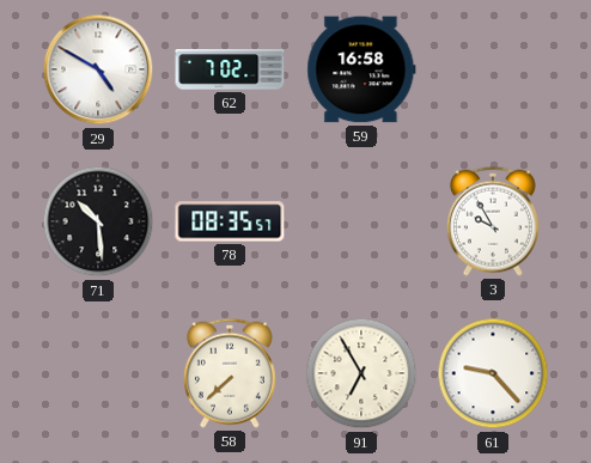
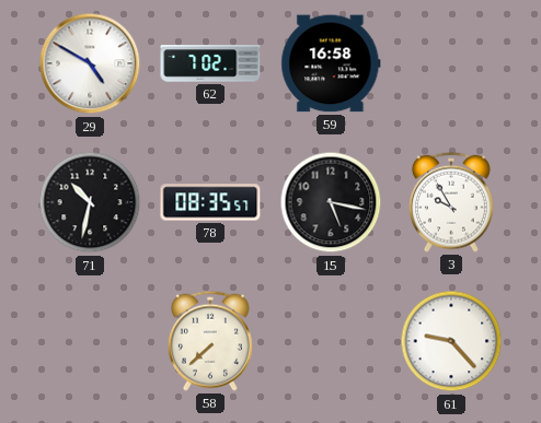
71: 10:29 -> 10:32
15: none -> 5:17
91: 6:55 -> none
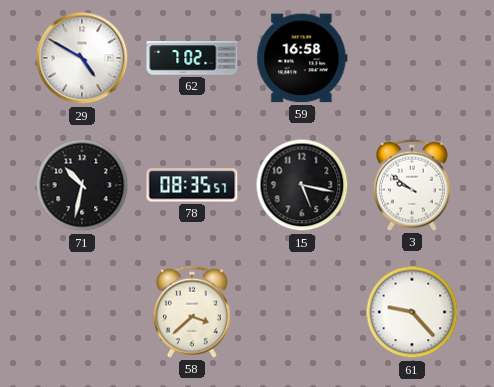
3: 9:55 -> 9:51
58: 7:38 -> 3:38
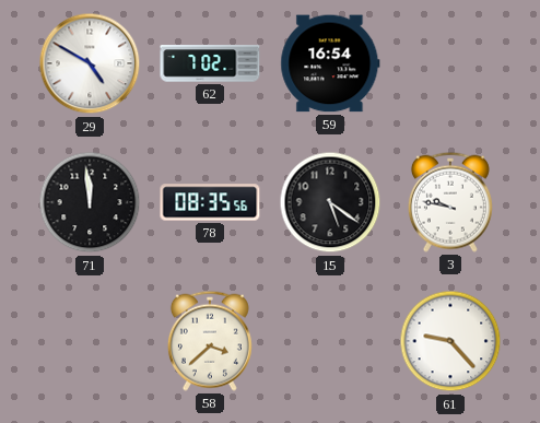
59: 16:58 -> 16:54
71: 10:32 -> 11:59
78: 08:35:57 -> 08:35:56
15: 5:17 -> 5:21
3: 9:51 -> 9:47
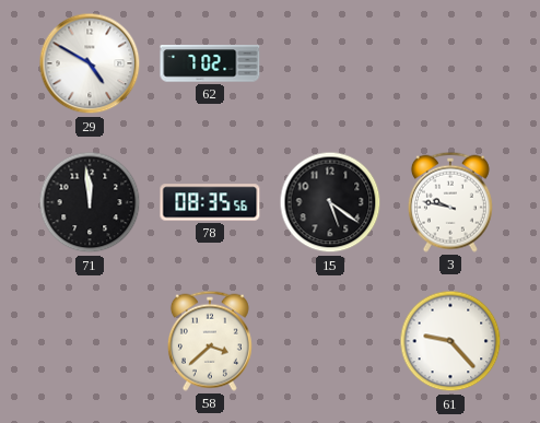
59: 16:54 -> none
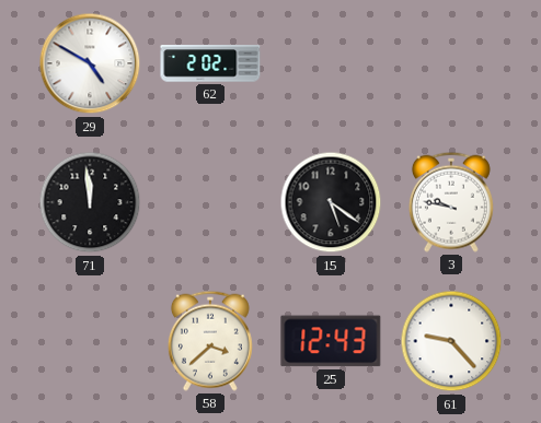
62: 7:02 -> 2:02
78: 08:35 -> none
25: none -> 12:43
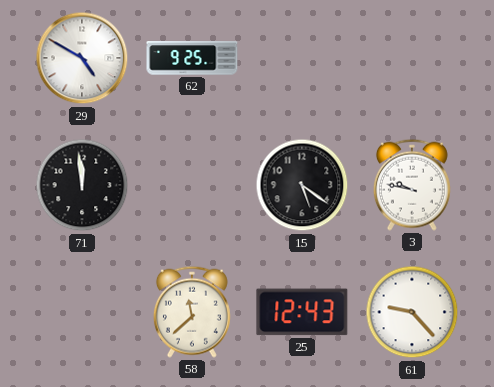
62: 2:02 -> 9:25
58: 3:38 -> 11:38
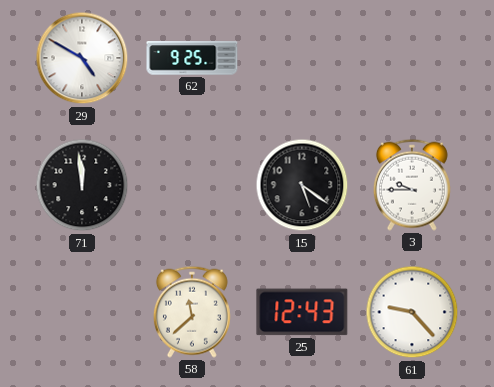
3: 9:47 -> 9:45
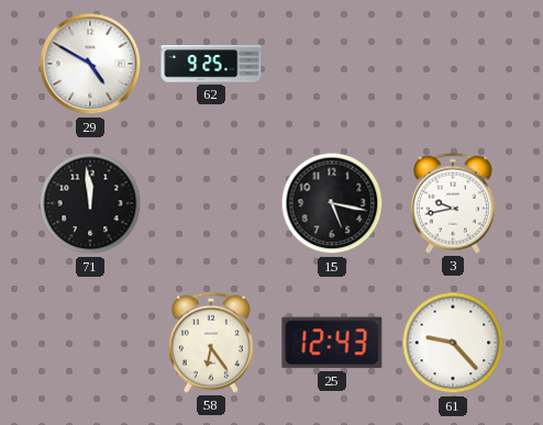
15: 5:21 -> 5:17
3: 9:45 -> 9:43
58: 11:38 -> 6:24
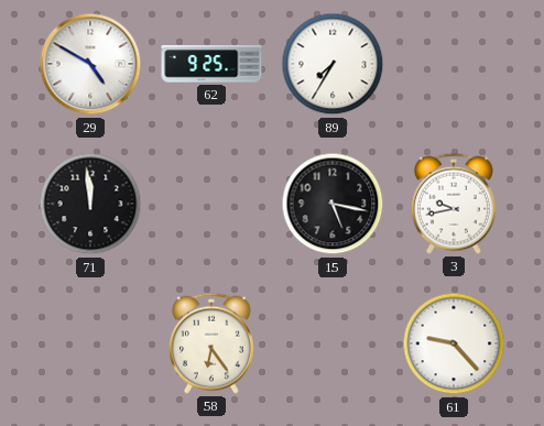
89: none -> 7:35
25: 12:43 -> none
